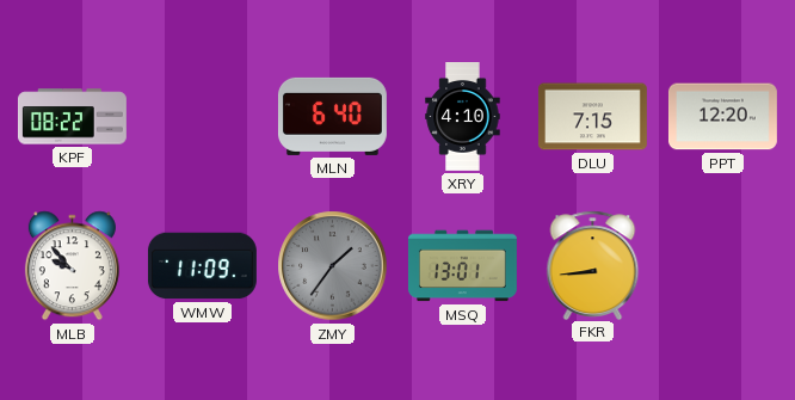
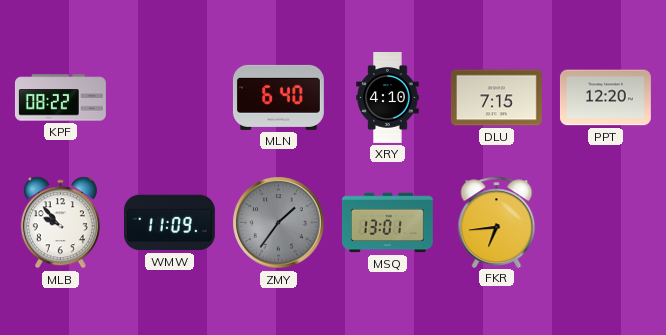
FKR: 8:44 -> 6:44
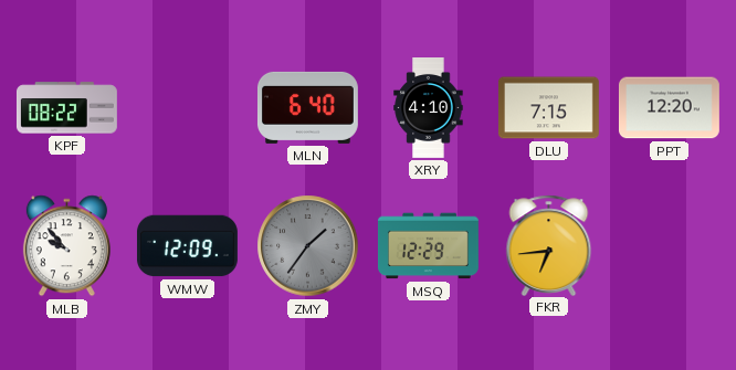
WMW: 11:09 -> 12:09
MSQ: 13:01 -> 12:29
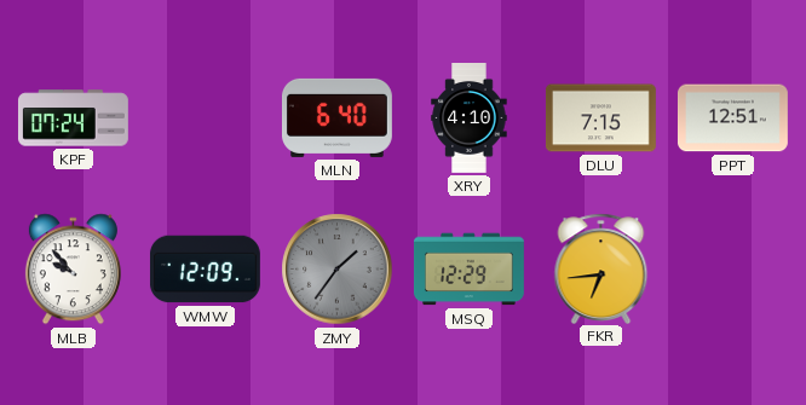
KPF: 08:22 -> 07:24
PPT: 12:20 -> 12:51
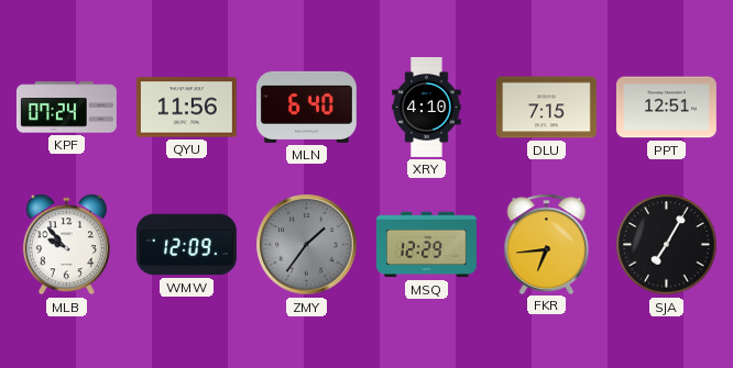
QYU: none -> 11:56
SJA: none -> 7:05
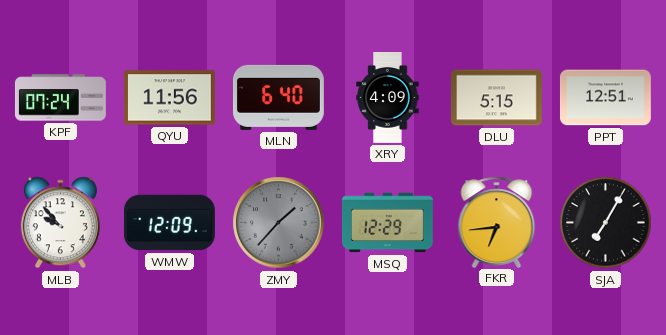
XRY: 4:10 -> 4:09
DLU: 7:15 -> 5:15
ZMY: 1:36 -> 1:37
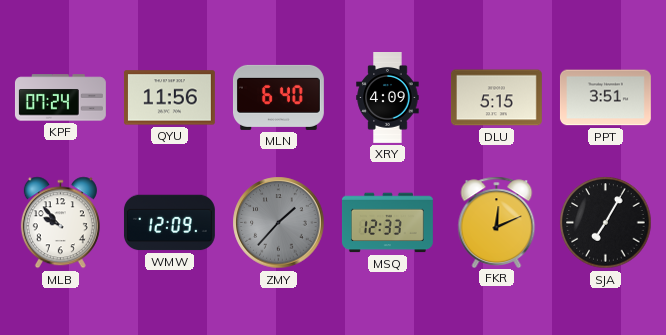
PPT: 12:51 -> 3:51
MSQ: 12:29 -> 12:33
FKR: 6:44 -> 12:11
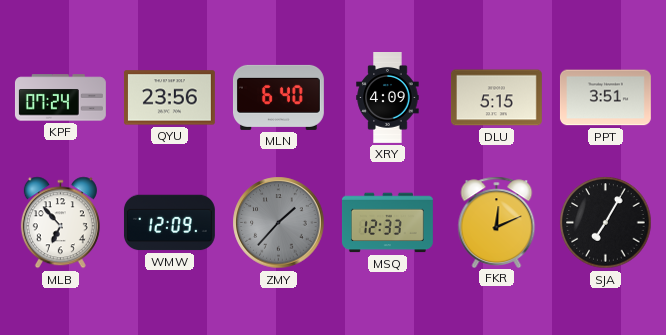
QYU: 11:56 -> 23:56
MLB: 9:53 -> 6:53
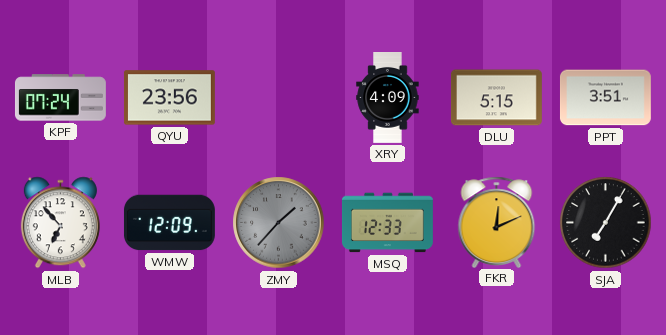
MLN: 6:40 -> none
